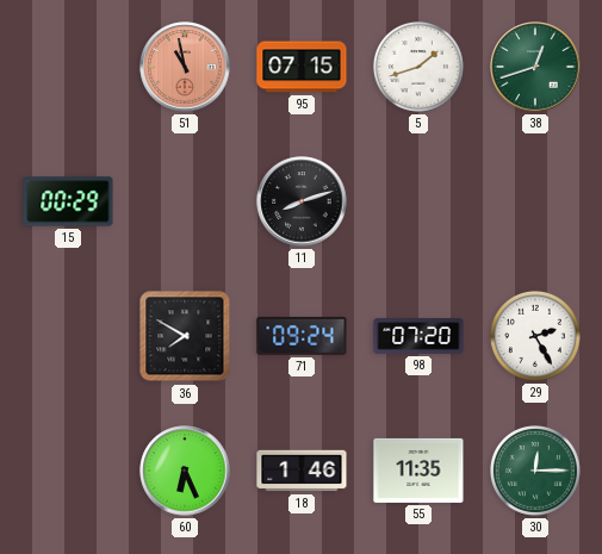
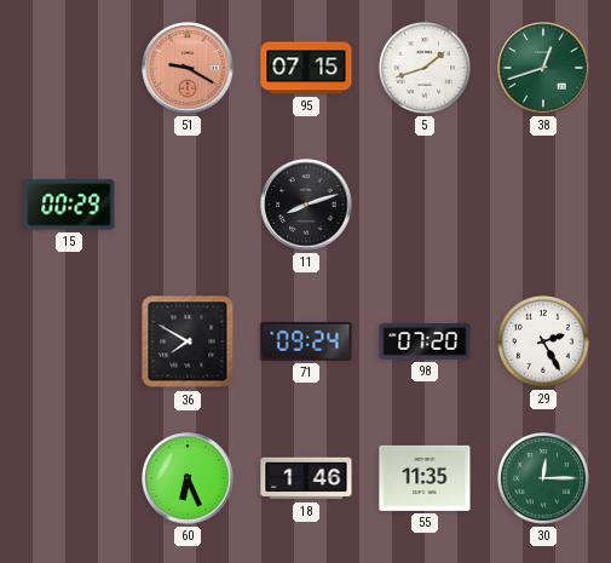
51: 10:58 -> 9:20
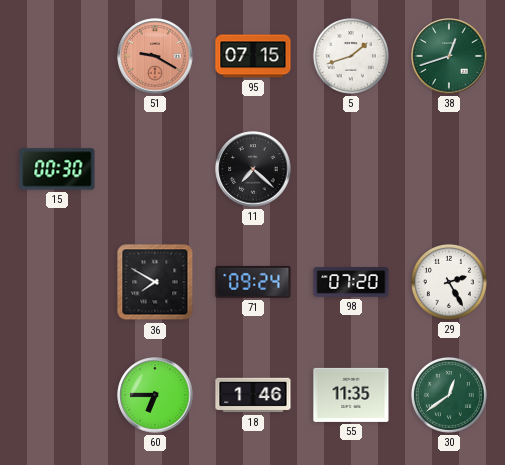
15: 00:29 -> 00:30
11: 8:12 -> 7:22
60: 6:26 -> 6:45
30: 12:15 -> 12:39
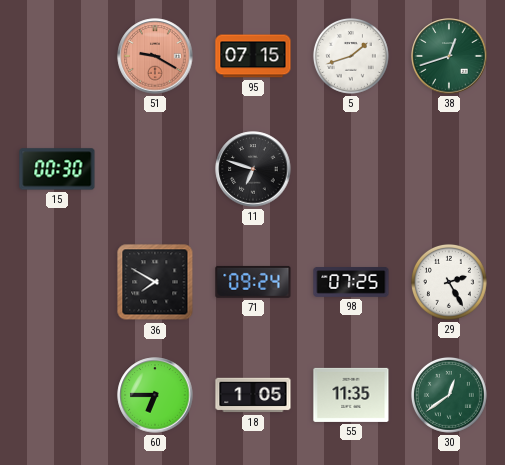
11: 7:22 -> 6:48
98: 07:20 -> 07:25
18: 1:46 -> 1:05
